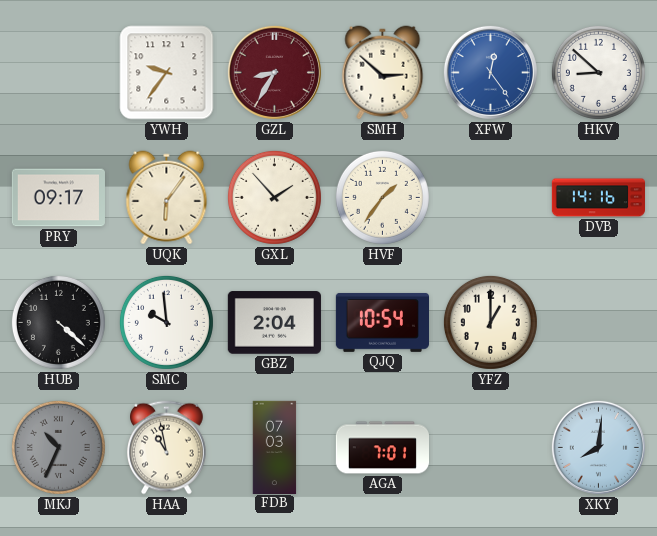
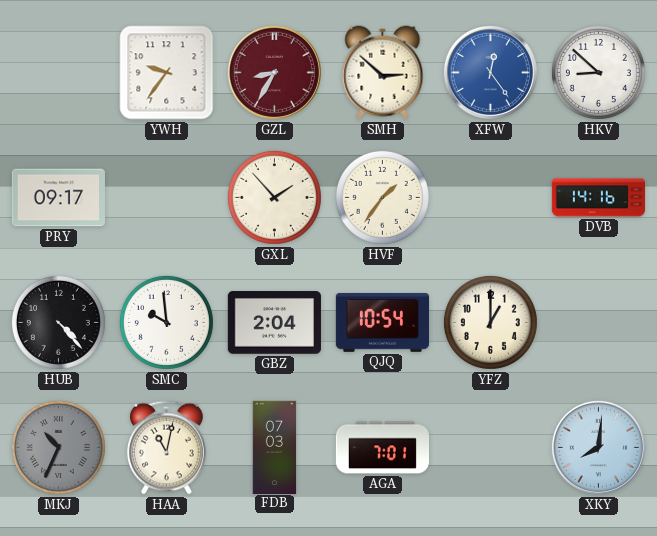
UQK: 6:06 -> none
HUB: 4:22 -> 4:23
HAA: 10:58 -> 11:02
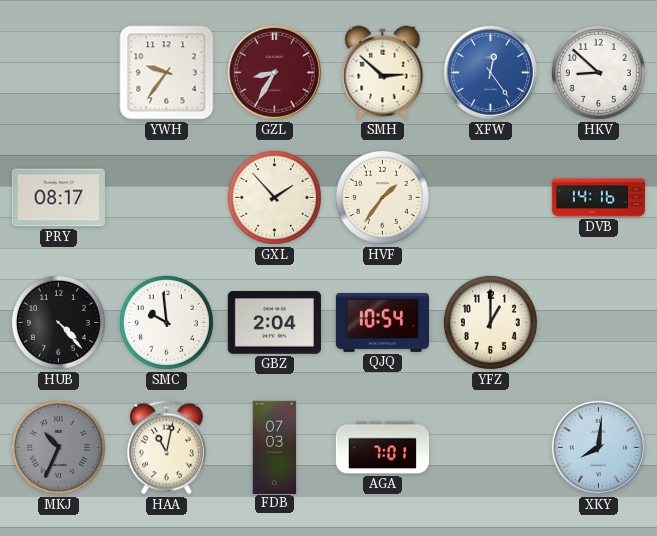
PRY: 09:17 -> 08:17
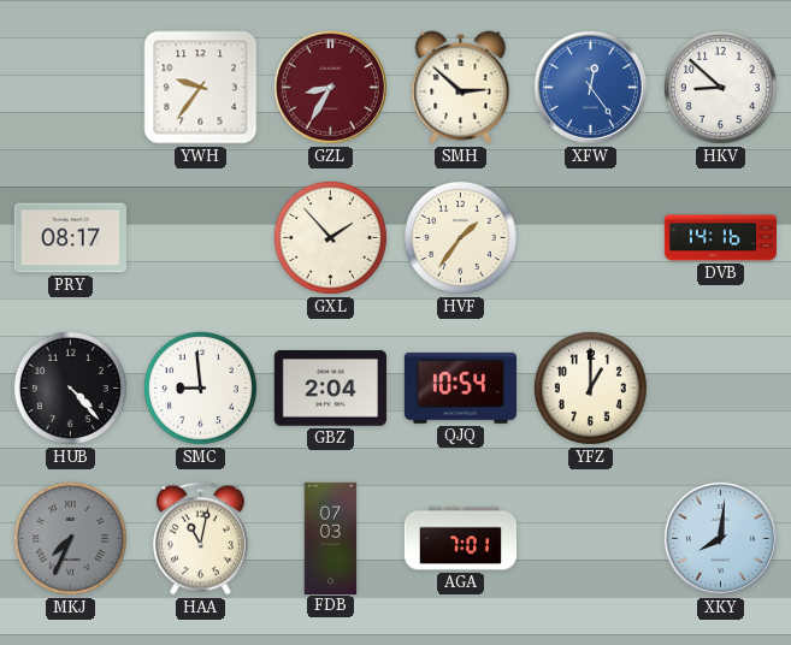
SMC: 9:59 -> 8:59
MKJ: 10:34 -> 7:34
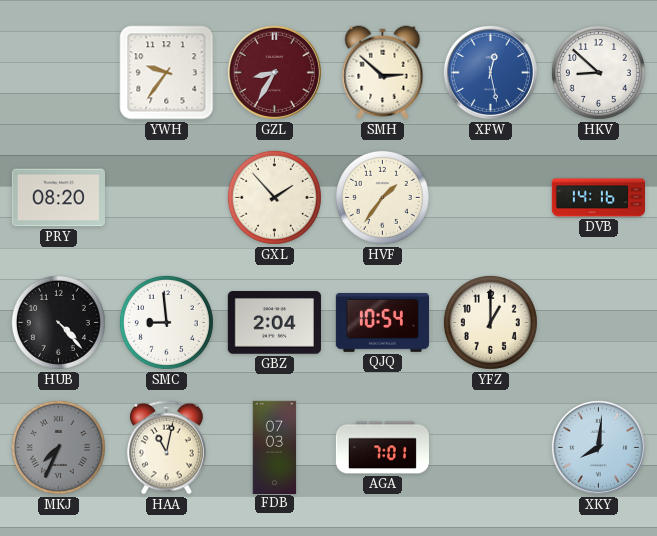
XFW: 12:24 -> 12:28
PRY: 08:17 -> 08:20
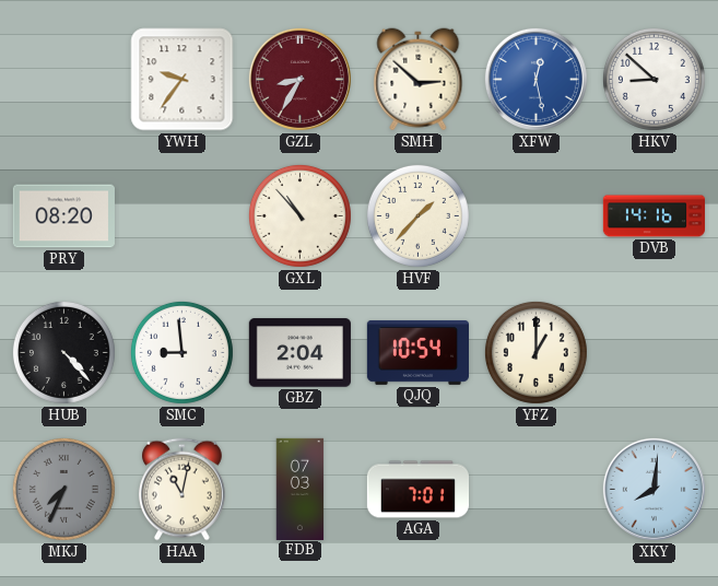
GXL: 1:53 -> 10:53
HVF: 1:36 -> 1:37
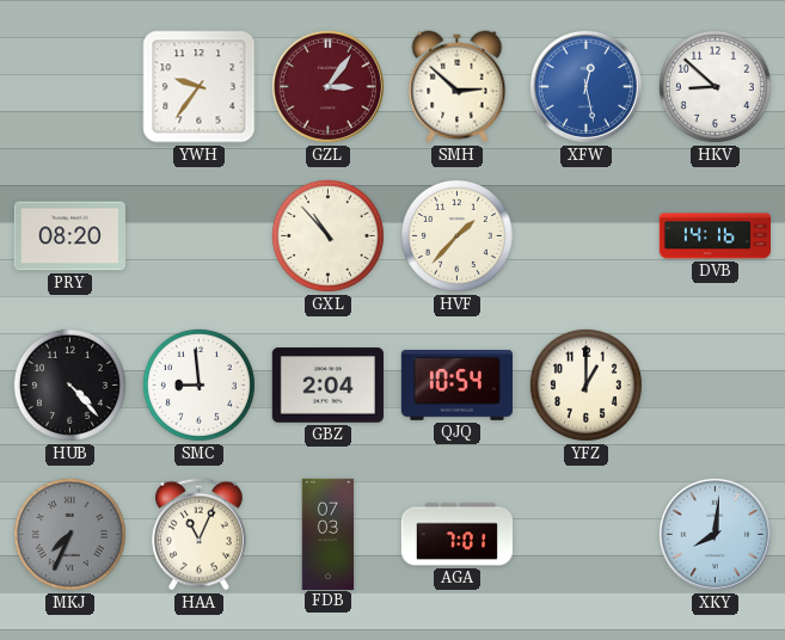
GZL: 8:35 -> 3:06
HAA: 11:02 -> 11:04
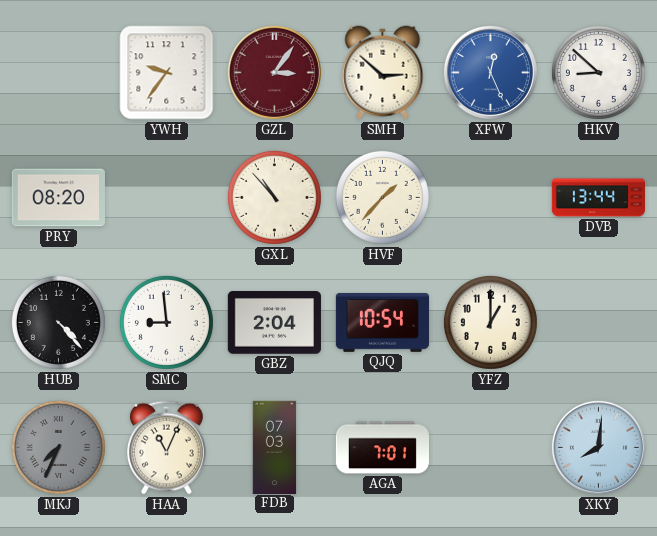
XFW: 12:28 -> 12:26
DVB: 14:16 -> 13:44
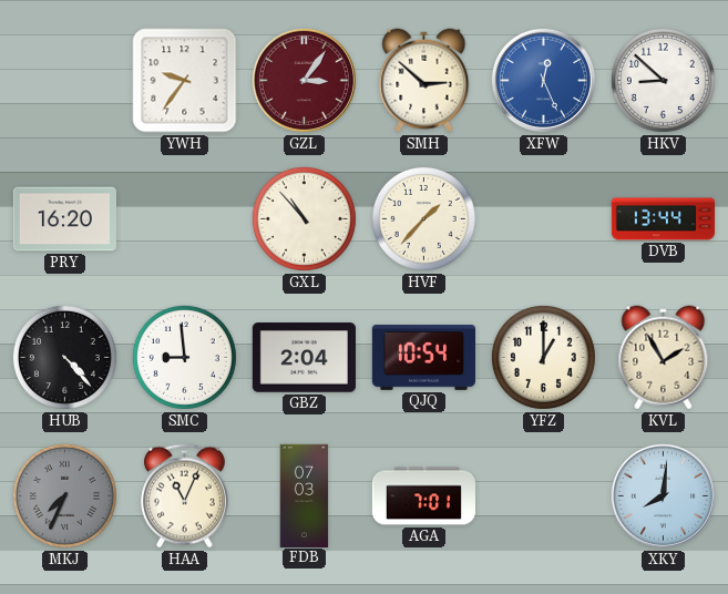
PRY: 08:20 -> 16:20
KVL: none -> 1:55
